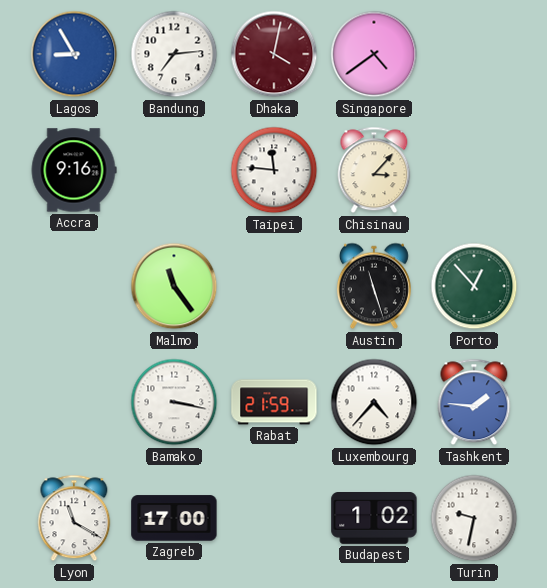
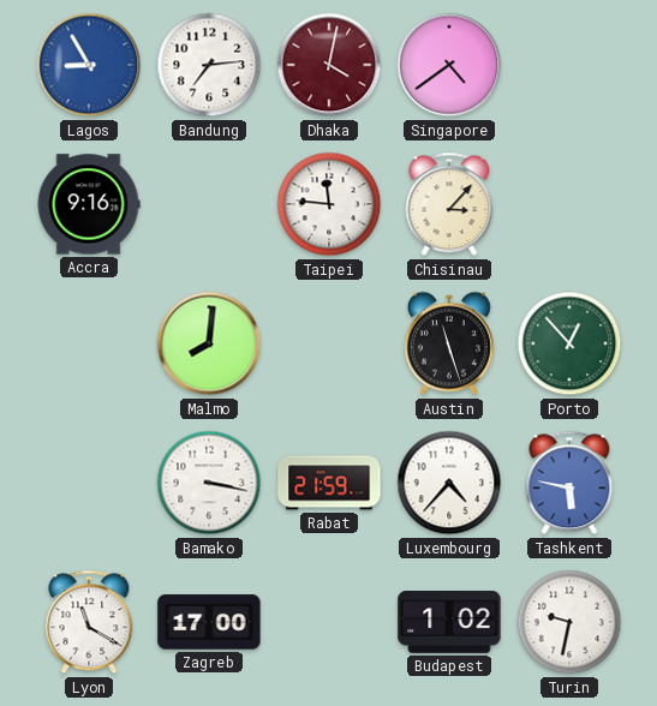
Malmo: 11:24 -> 8:01
Tashkent: 1:46 -> 5:47
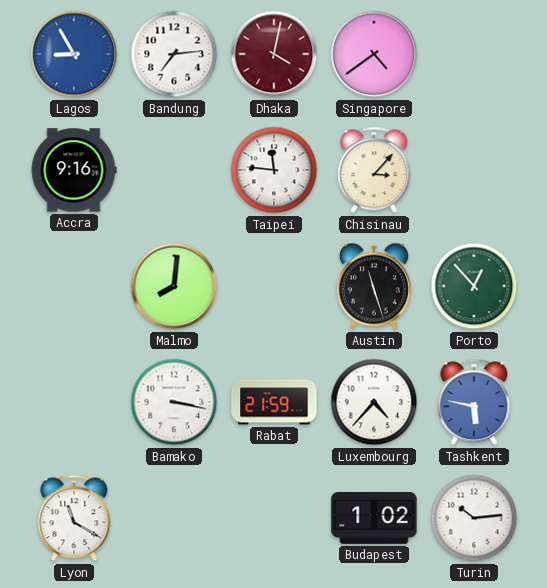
Zagreb: 17:00 -> none
Turin: 9:32 -> 10:14
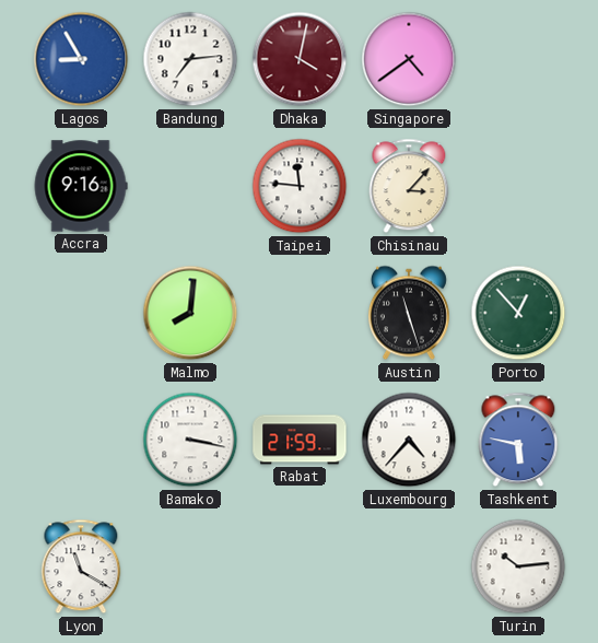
Budapest: 1:02 -> none
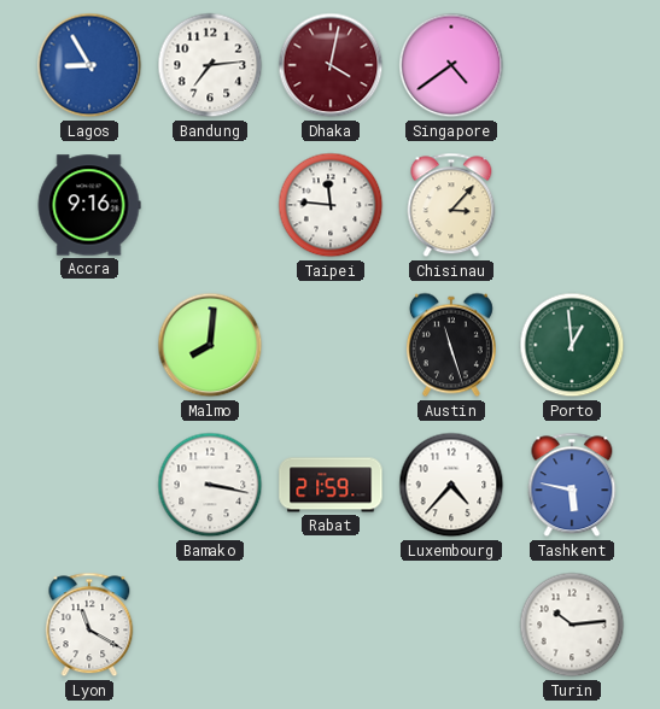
Porto: 12:53 -> 12:59
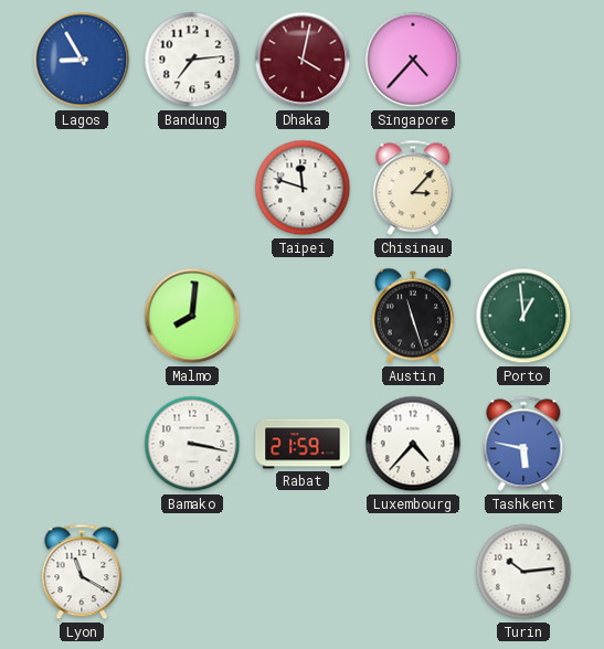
Singapore: 4:39 -> 4:37
Accra: 9:16 -> none
Taipei: 11:46 -> 11:48
